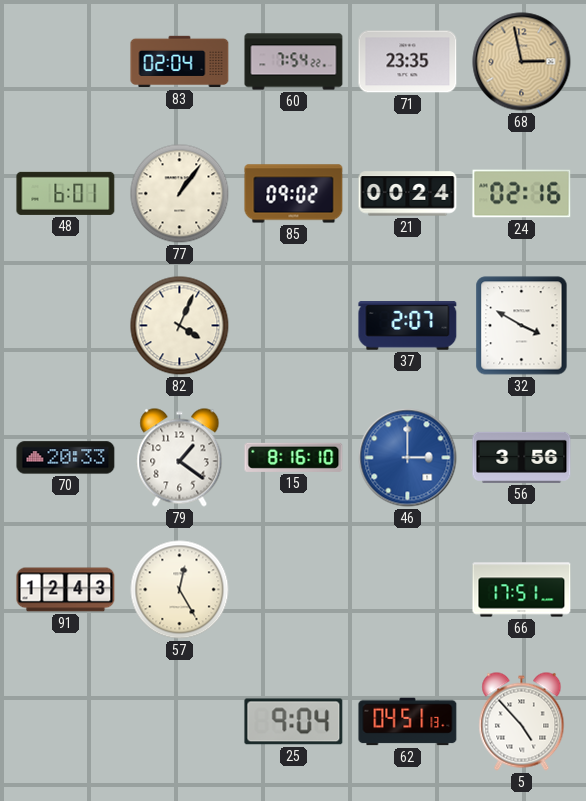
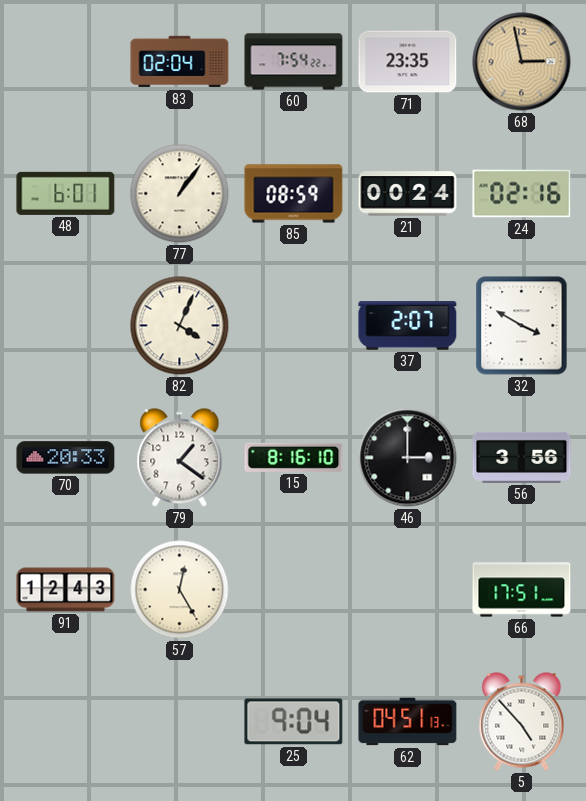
85: 09:02 -> 08:59
46 dial: blue -> black
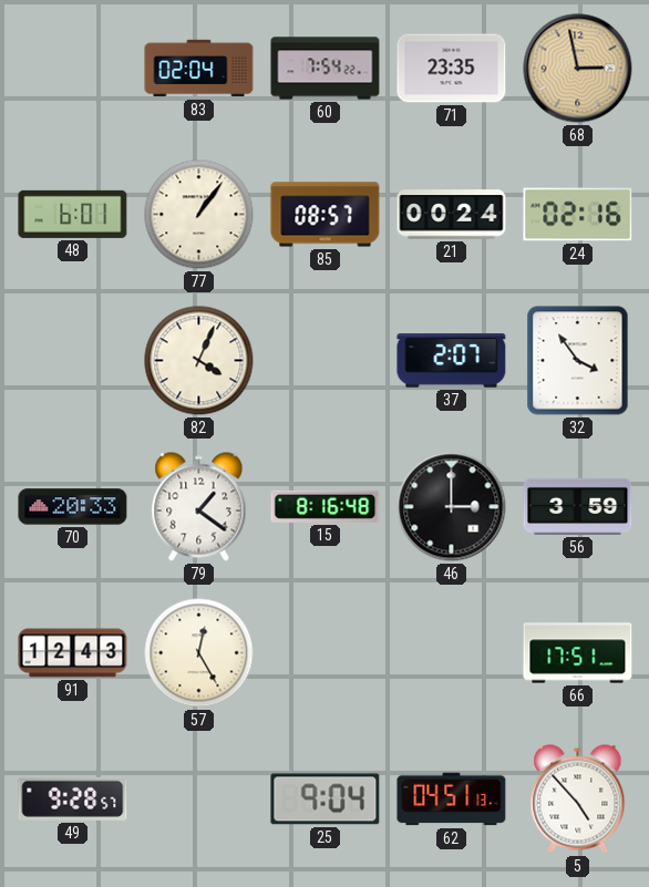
85: 08:59 -> 08:57
32: 3:50 -> 3:54
15: 8:16:10 -> 8:16:48
56: 3:56 -> 3:59
49: none -> 9:28
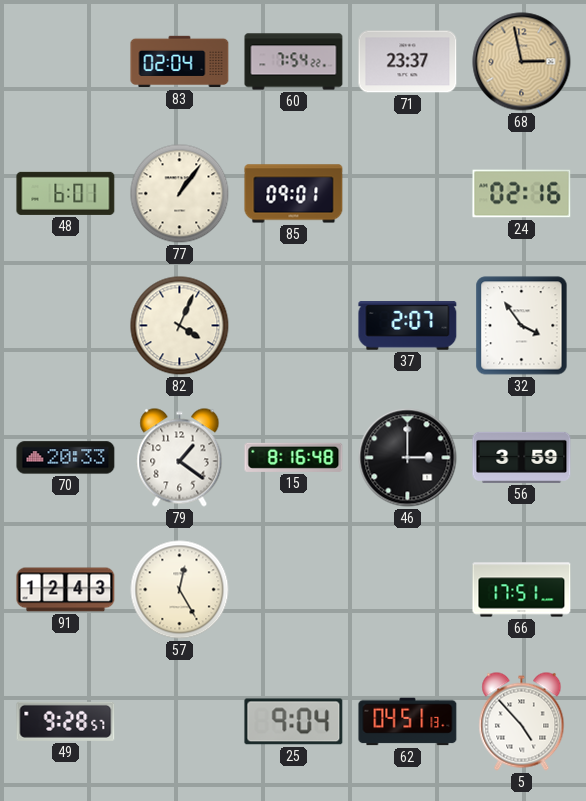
71: 23:35 -> 23:37
85: 08:57 -> 09:01
21: 00:24 -> none
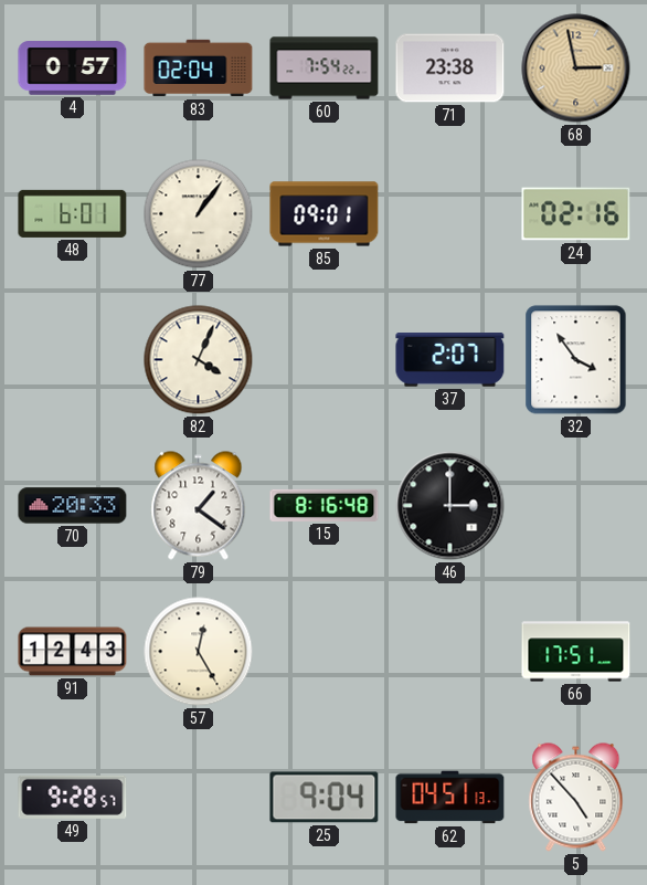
4: none -> 0:57
71: 23:37 -> 23:38
56: 3:59 -> none
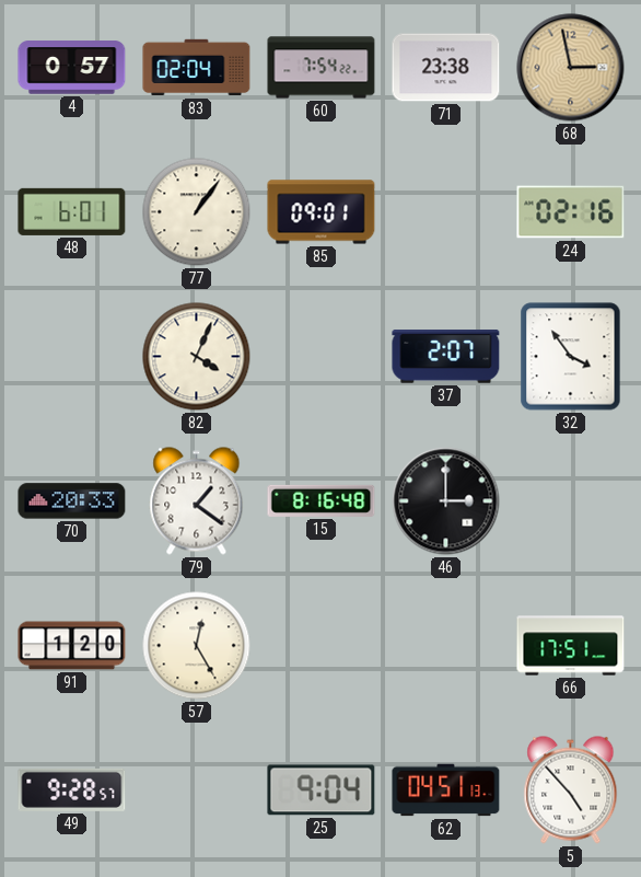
91: 12:43 -> 1:20
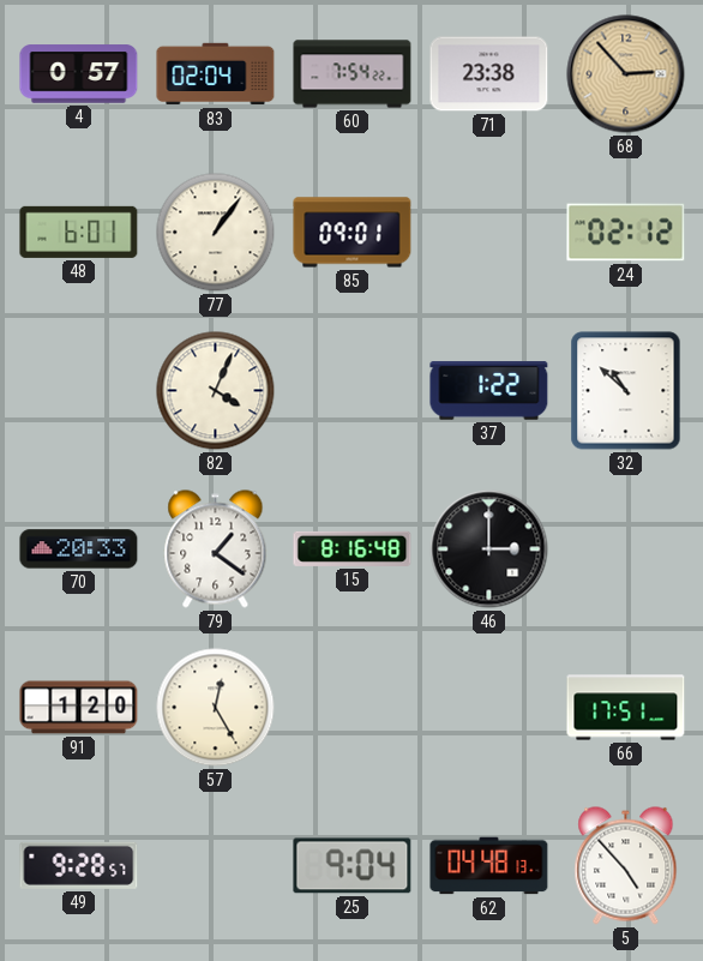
68: 2:58 -> 2:53
24: 02:16 -> 02:12
37: 2:07 -> 1:22
32: 3:54 -> 10:52
62: 04:51 -> 04:48
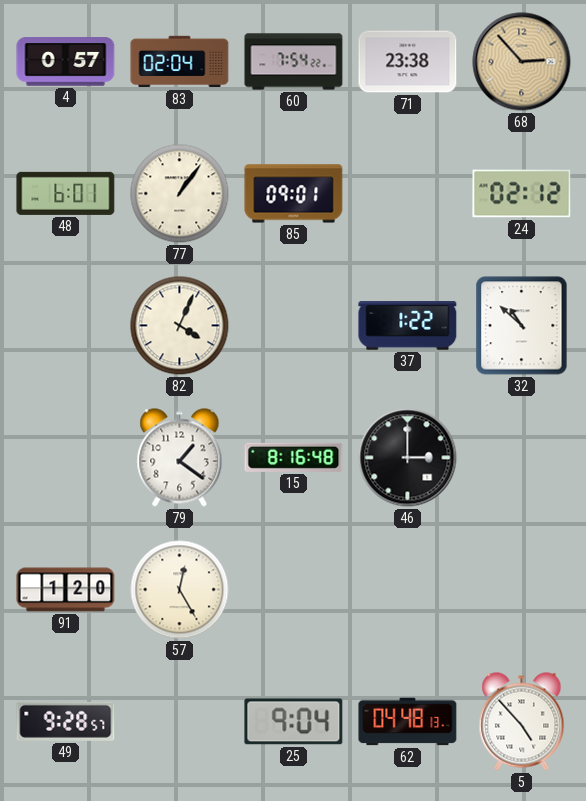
70: 20:33 -> none
66: 17:51 -> none
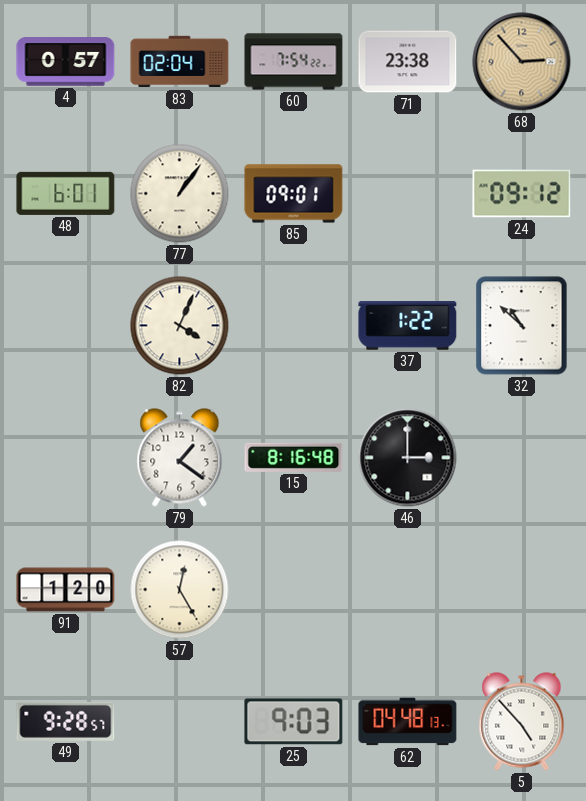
24: 02:12 -> 09:12
25: 9:04 -> 9:03
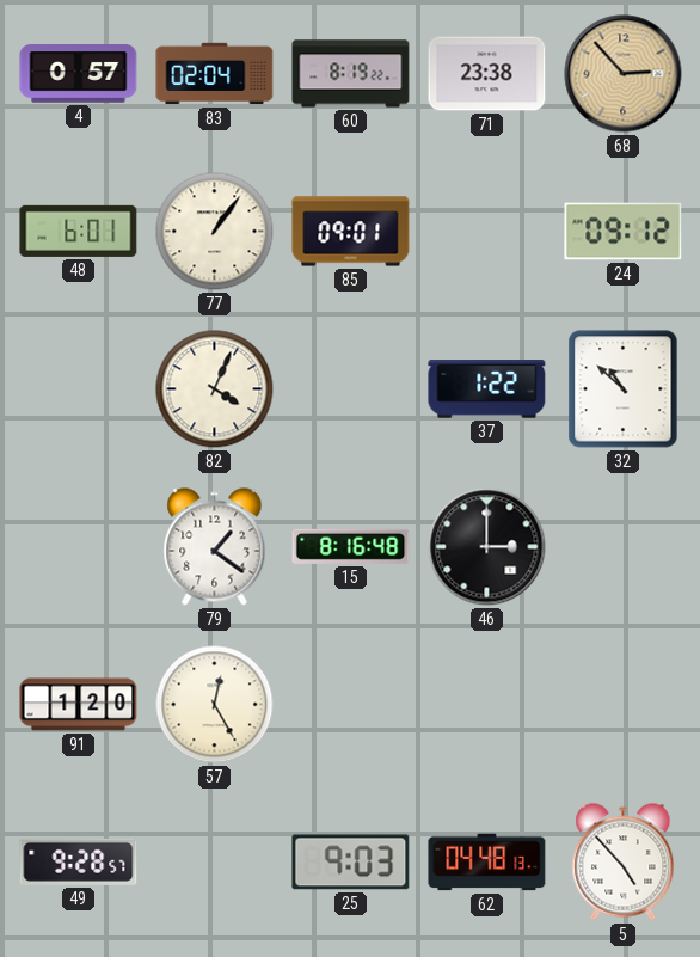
60: 7:54 -> 8:19
